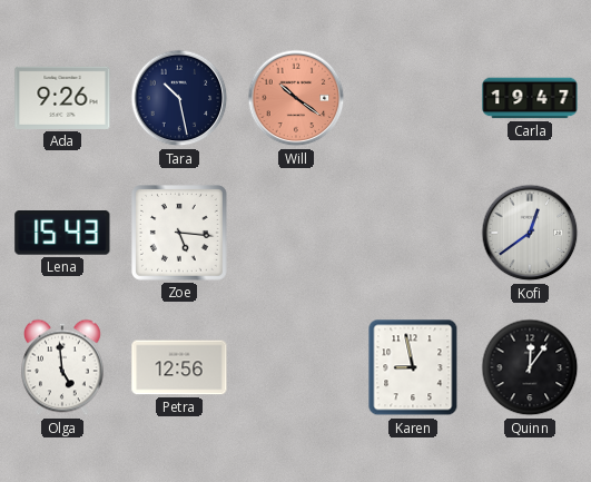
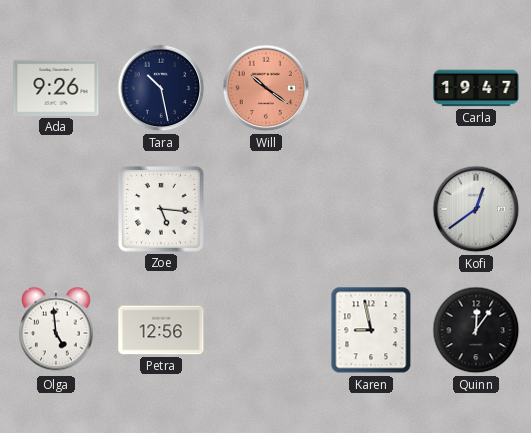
Lena: 15:43 -> none
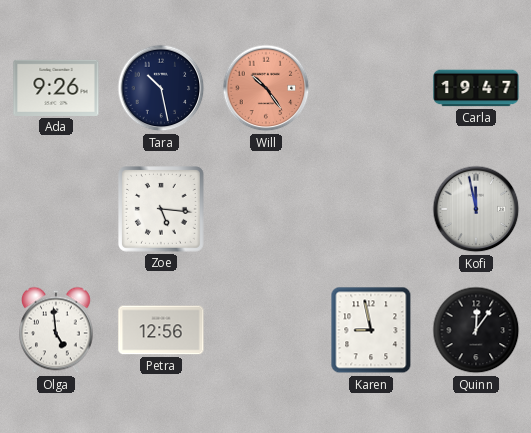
Will: 10:21 -> 10:24
Kofi: 12:39 -> 11:58
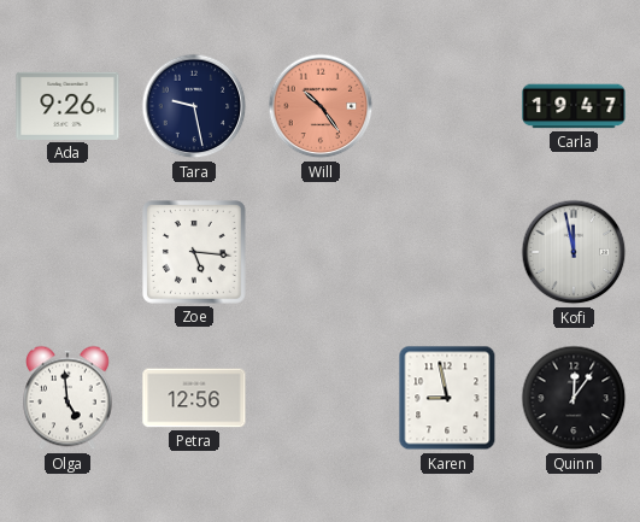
Tara: 10:28 -> 9:28
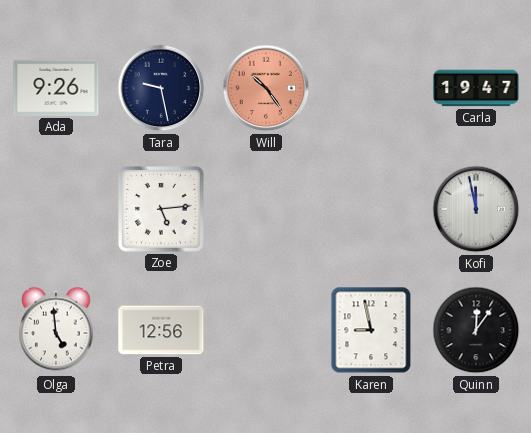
Zoe: 5:16 -> 5:14
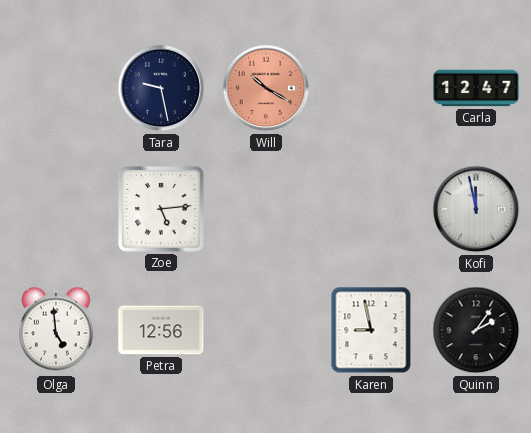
Ada: 9:26 -> none
Will: 10:24 -> 10:20
Carla: 19:47 -> 12:47
Quinn: 12:06 -> 2:06
